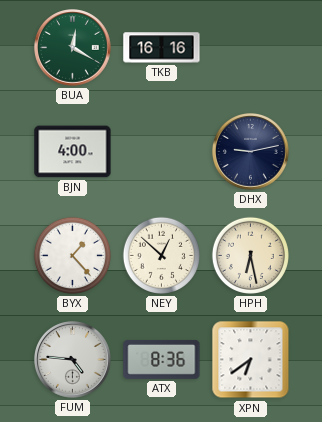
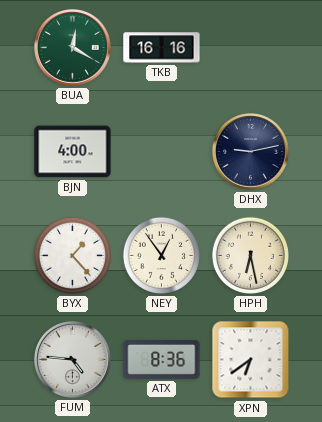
NEY: 12:52 -> 12:54
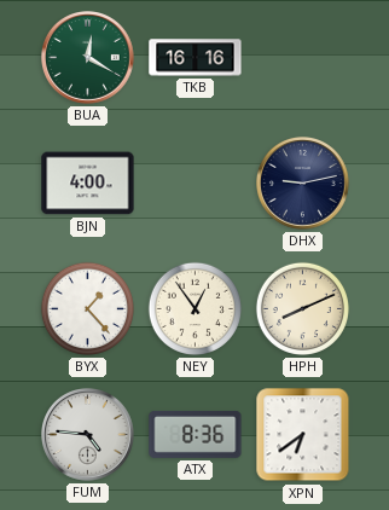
HPH: 6:28 -> 8:11
